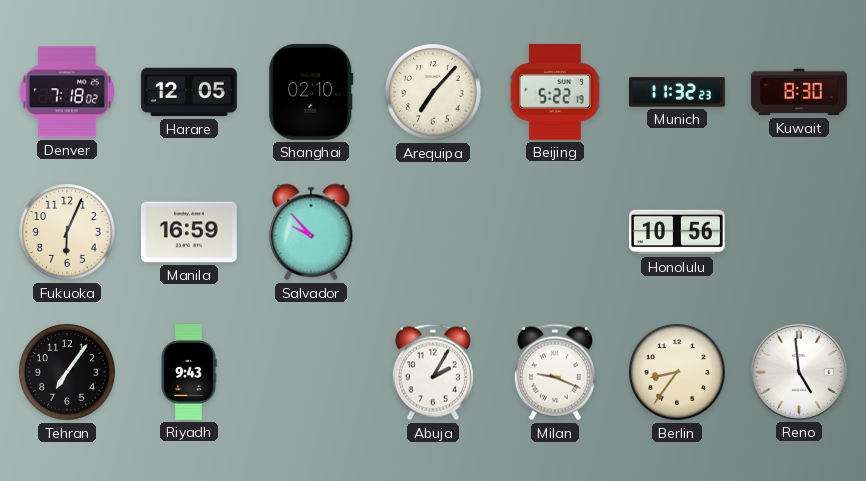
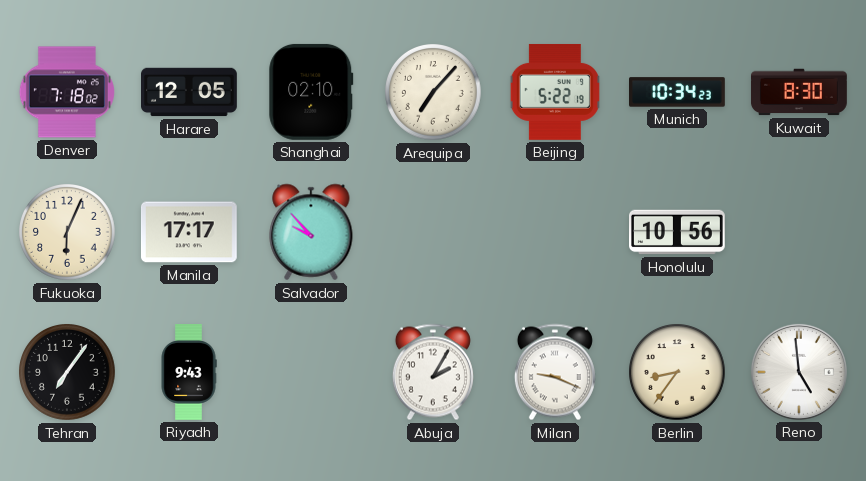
Munich: 11:32 -> 10:34
Manila: 16:59 -> 17:17
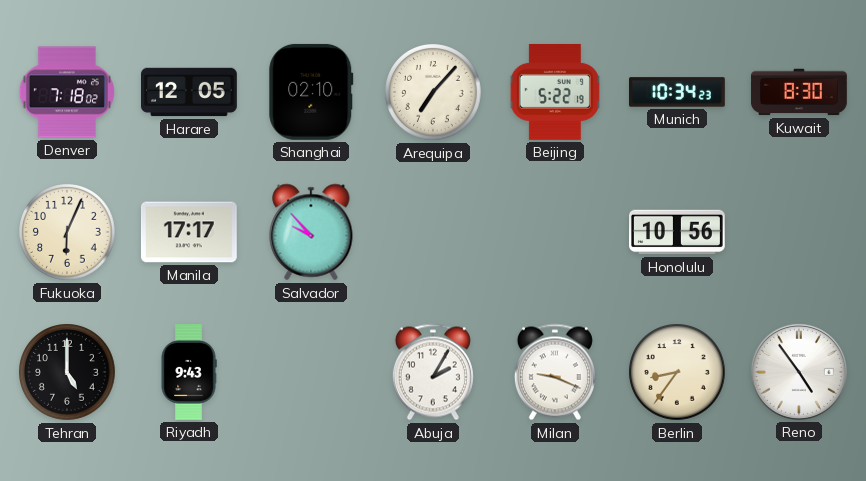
Tehran: 7:06 -> 5:00
Reno: 4:59 -> 4:54
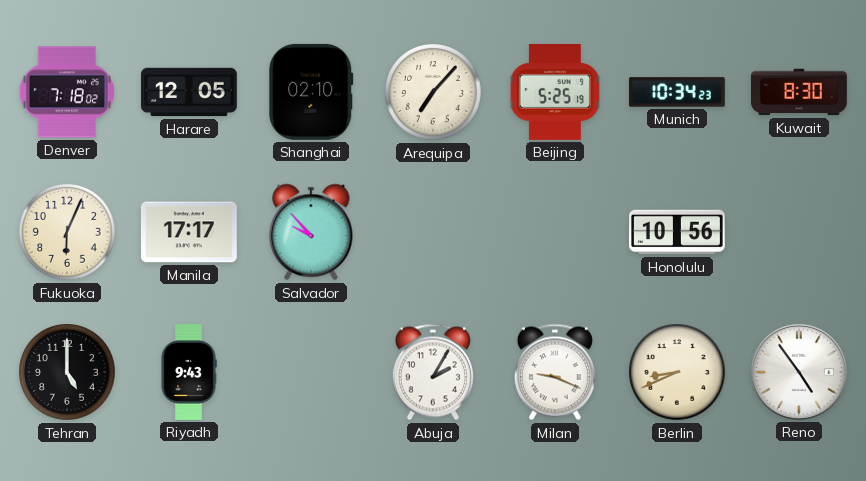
Beijing: 5:22 -> 5:25
Berlin: 8:36 -> 8:41
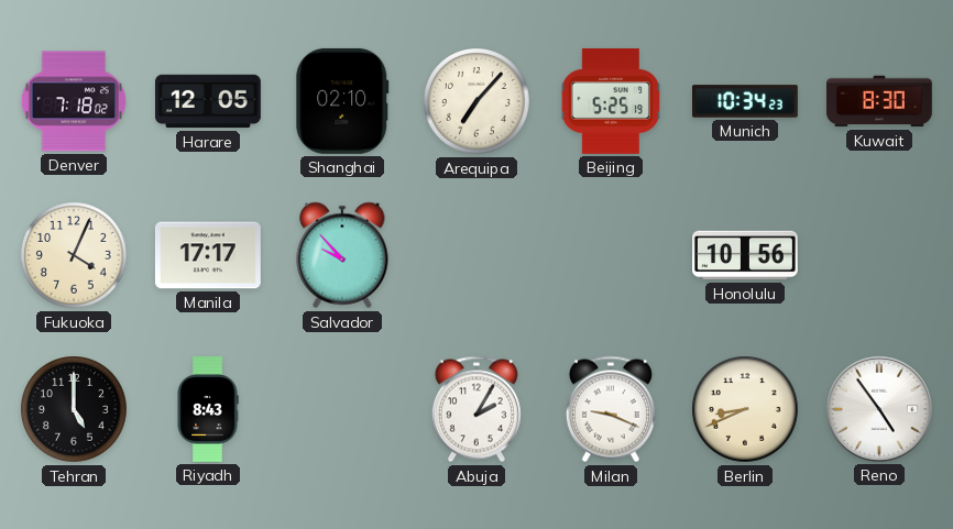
Fukuoka: 6:04 -> 4:04
Riyadh: 9:43 -> 8:43
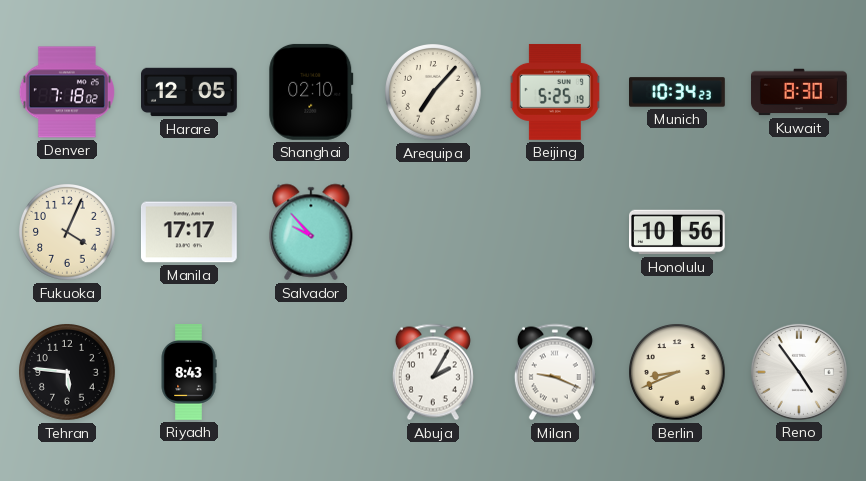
Tehran: 5:00 -> 5:46
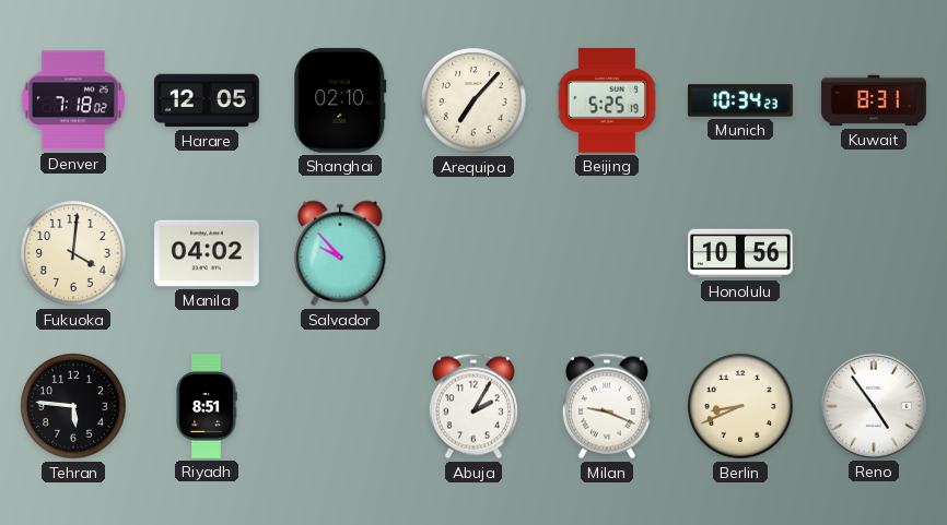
Kuwait: 8:30 -> 8:31
Fukuoka: 4:04 -> 4:01
Manila: 17:17 -> 04:02
Riyadh: 8:43 -> 8:51
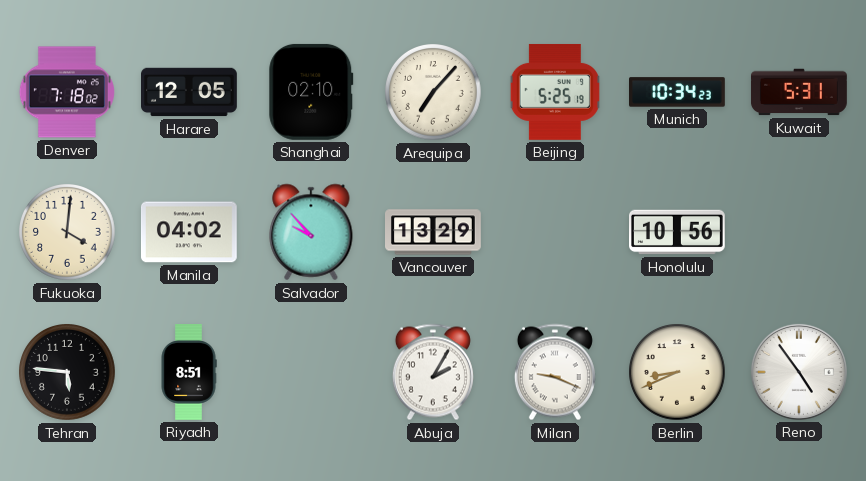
Kuwait: 8:31 -> 5:31
Vancouver: none -> 13:29
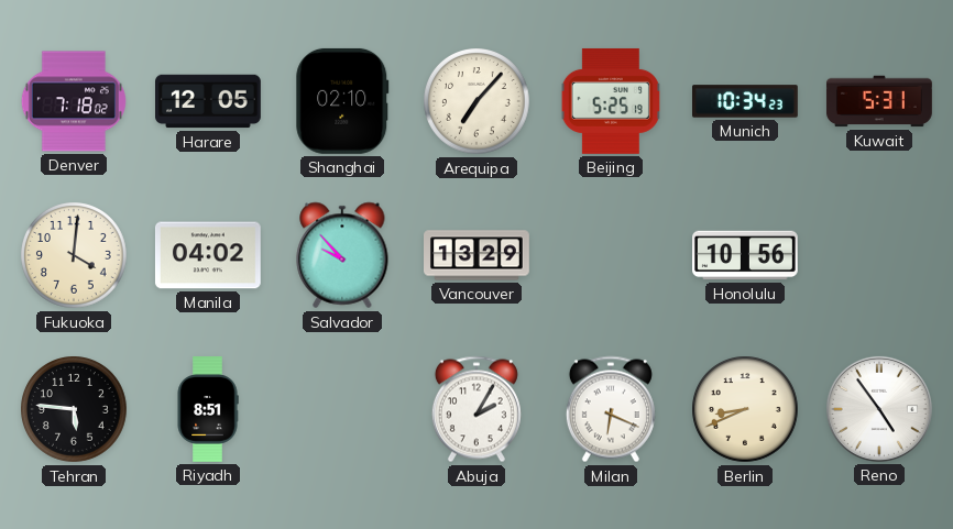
Milan: 9:19 -> 6:19
